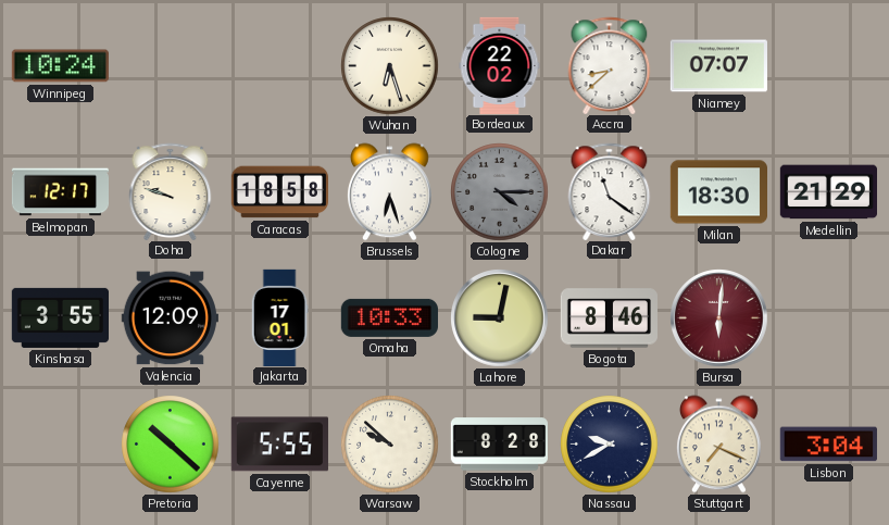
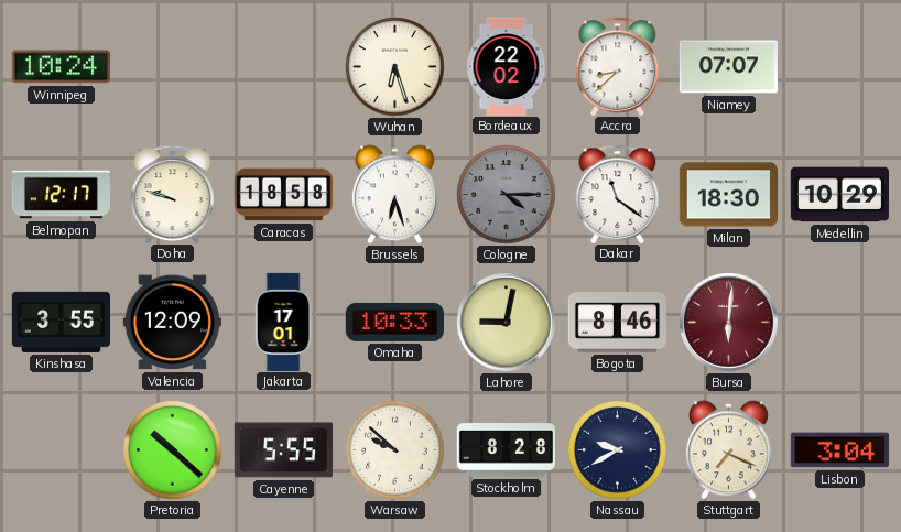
Medellin: 21:29 -> 10:29
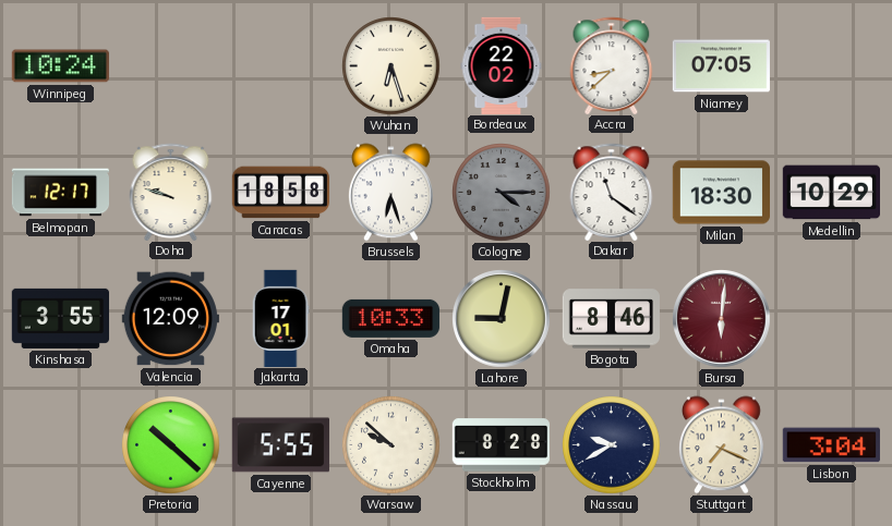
Niamey: 07:07 -> 07:05
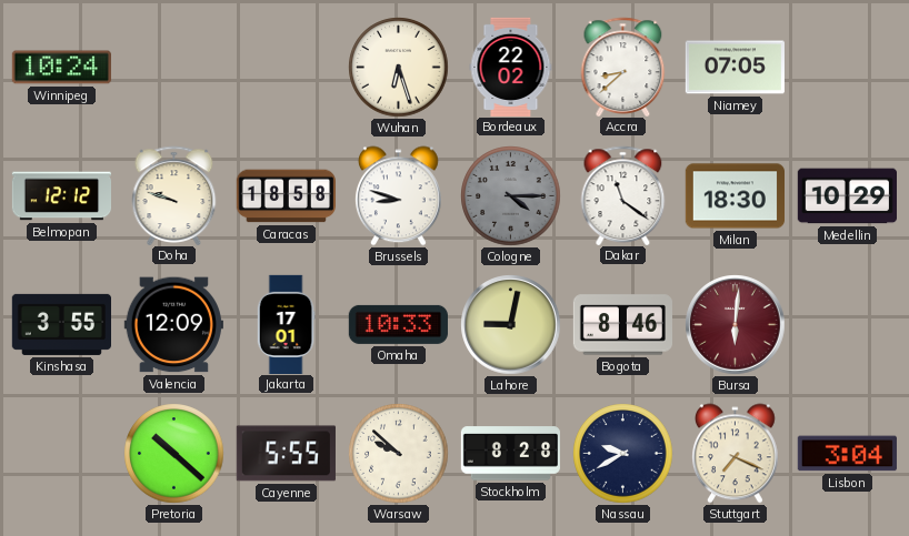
Belmopan: 12:17 -> 12:12
Brussels: 6:27 -> 8:48
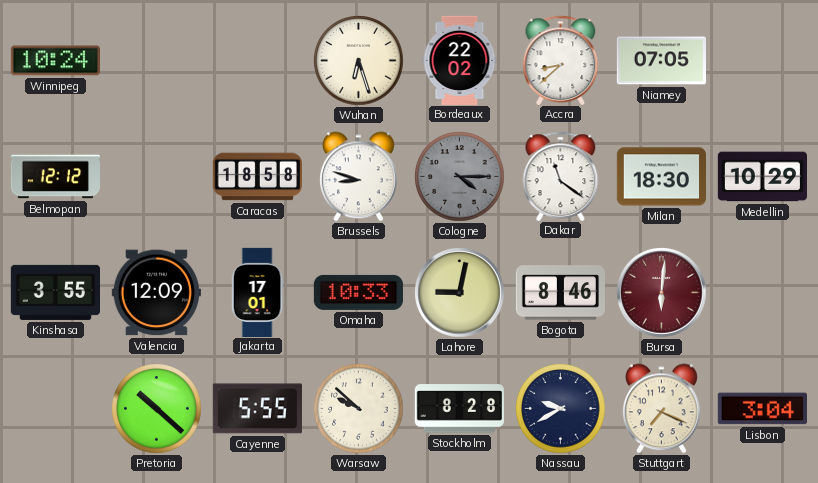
Doha: 9:48 -> none
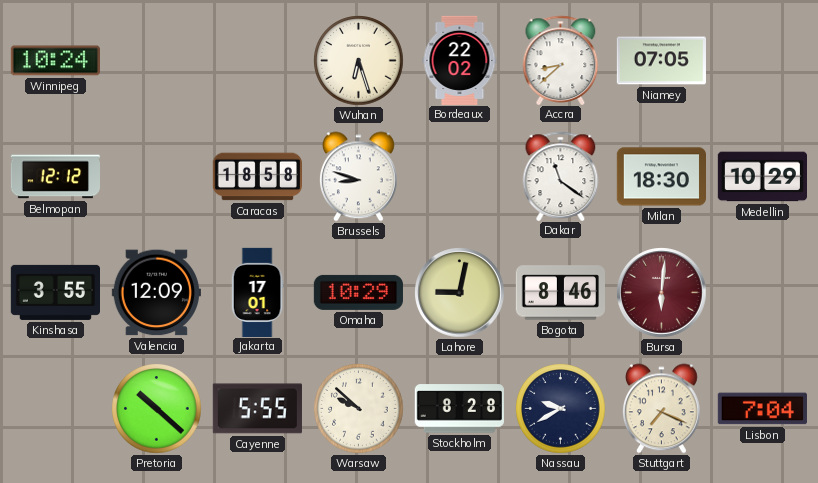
Cologne: 4:15 -> none
Omaha: 10:33 -> 10:29
Lisbon: 3:04 -> 7:04
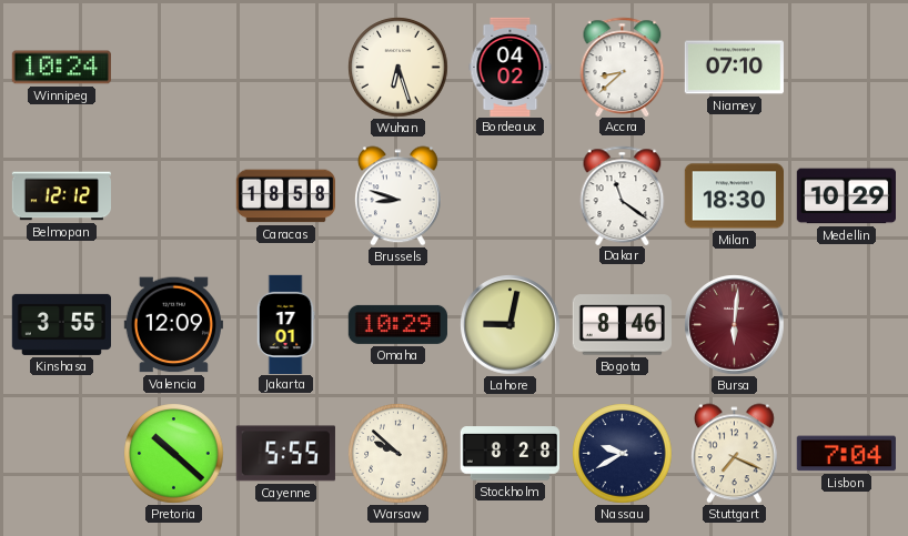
Bordeaux: 22:02 -> 04:02
Niamey: 07:05 -> 07:10
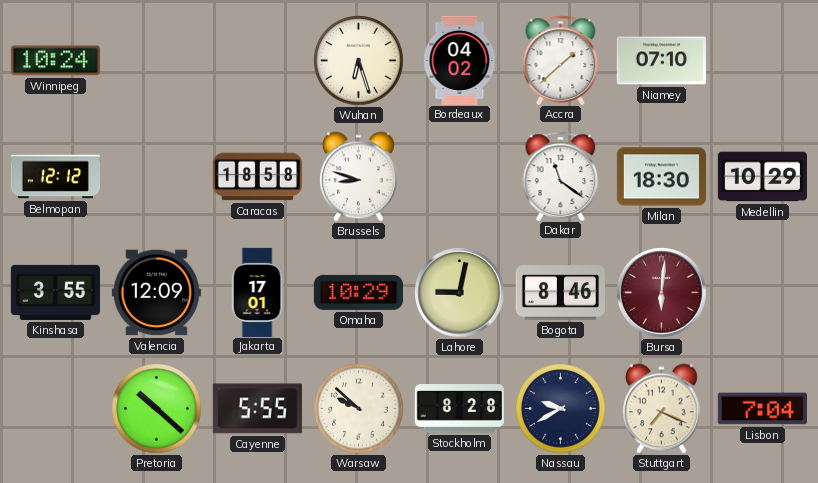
Accra: 8:38 -> 1:38
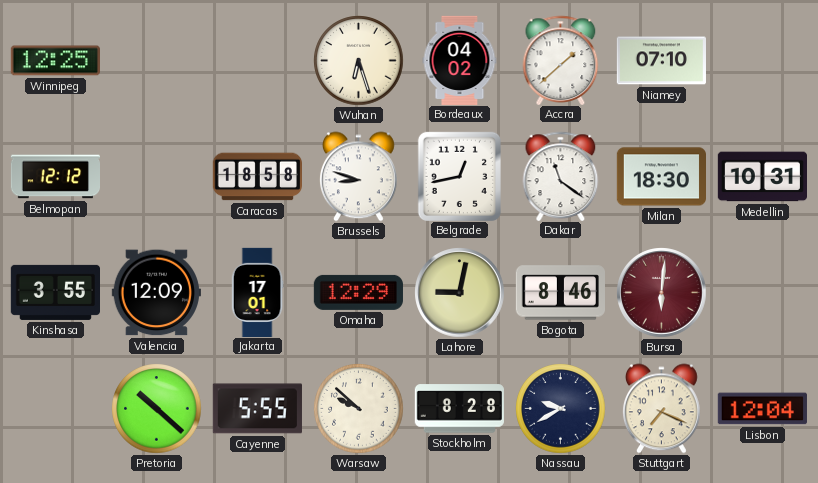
Winnipeg: 10:24 -> 12:25
Belgrade: none -> 12:43
Medellin: 10:29 -> 10:31
Omaha: 10:29 -> 12:29
Lisbon: 7:04 -> 12:04
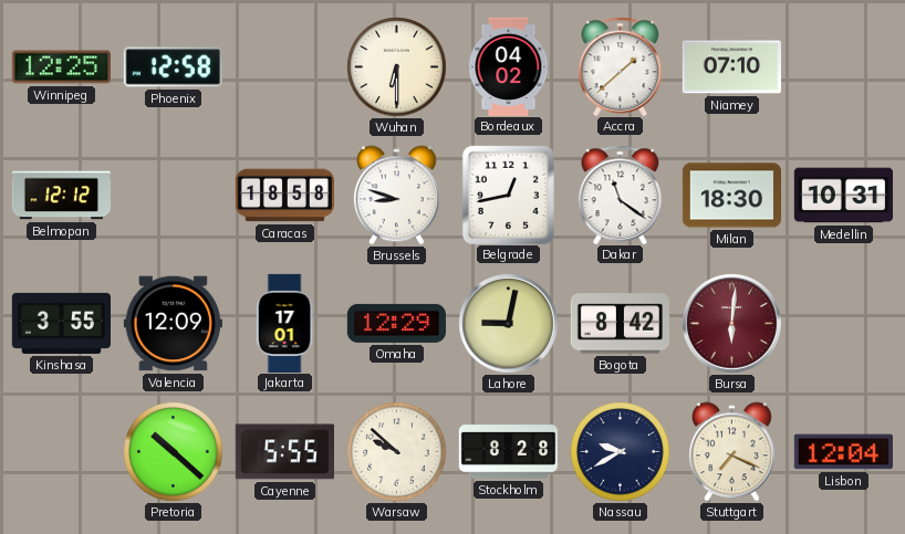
Phoenix: none -> 12:58
Wuhan: 6:27 -> 6:30
Bogota: 8:46 -> 8:42
